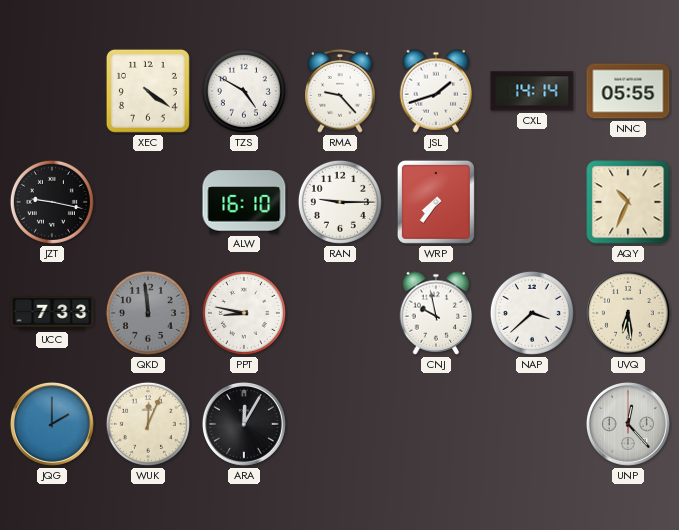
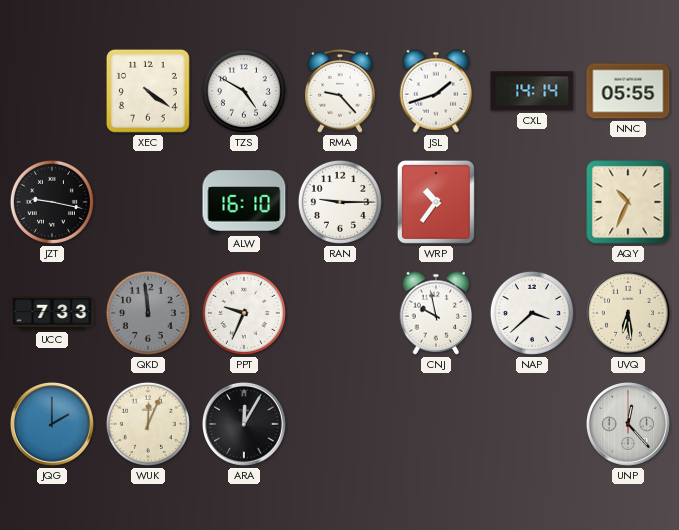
WRP: 7:36 -> 10:36
PPT: 8:47 -> 9:34
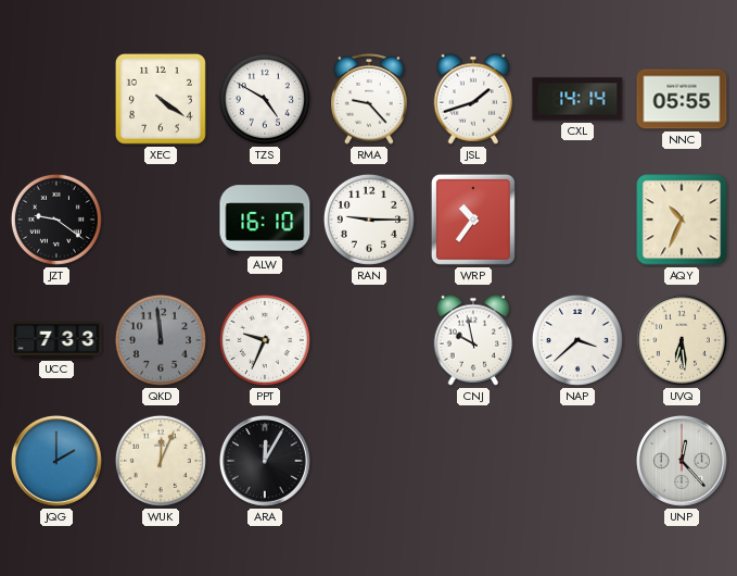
JZT: 9:17 -> 9:21
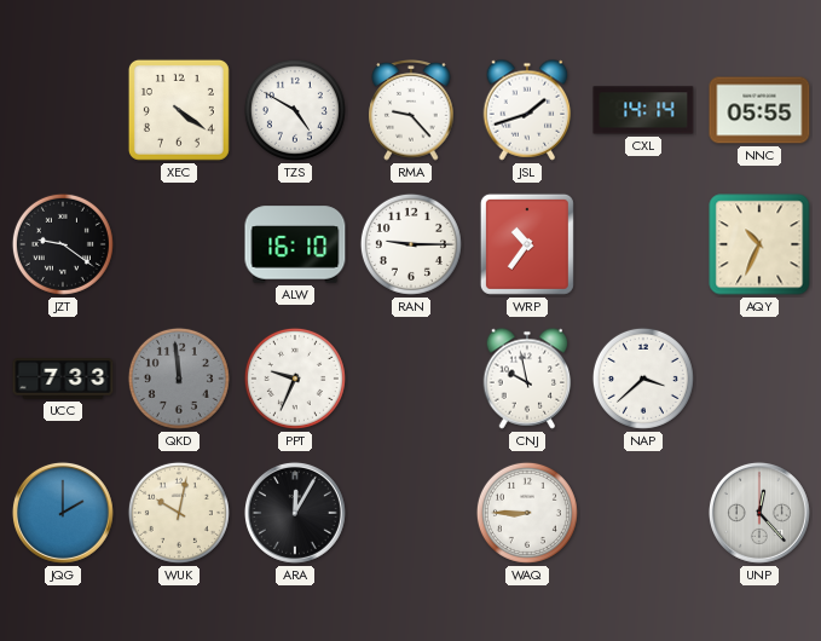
UVQ: 6:29 -> none
WUK: 12:04 -> 10:02
WAQ: none -> 8:45
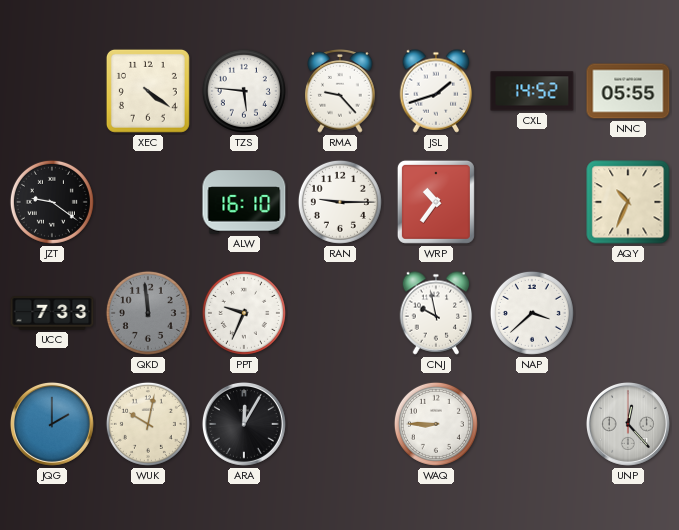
TZS: 4:50 -> 5:46
CXL: 14:14 -> 14:52
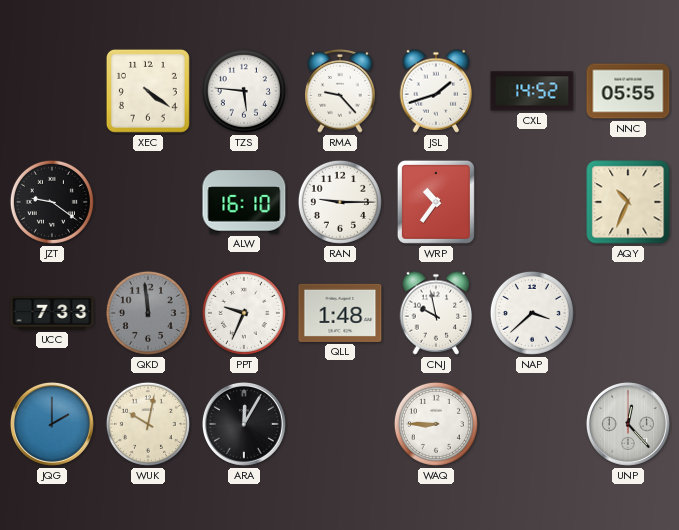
QLL: none -> 1:48
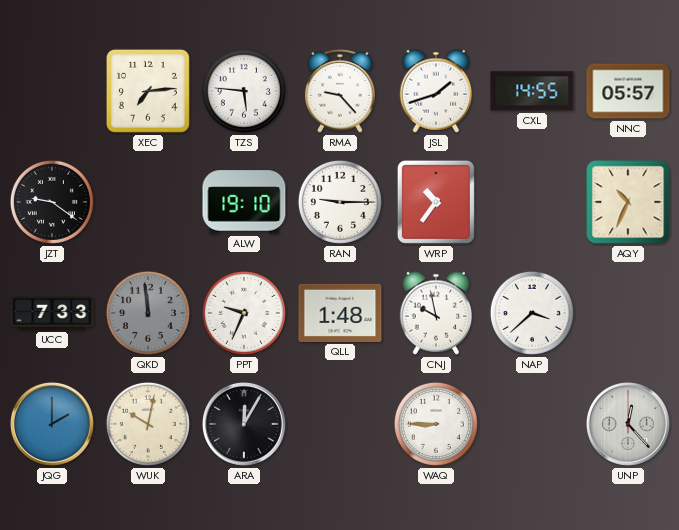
XEC: 4:21 -> 7:14
CXL: 14:52 -> 14:55
NNC: 05:55 -> 05:57
ALW: 16:10 -> 19:10
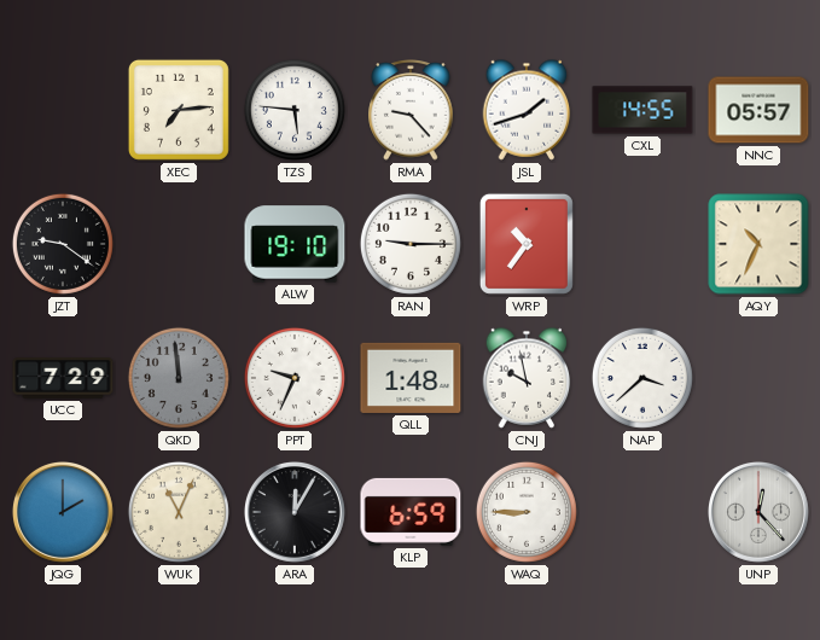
UCC: 7:33 -> 7:29
WUK: 10:02 -> 11:04
KLP: none -> 6:59
